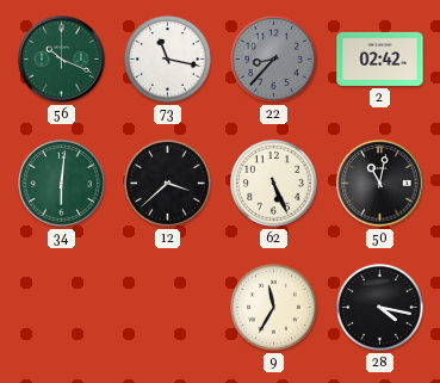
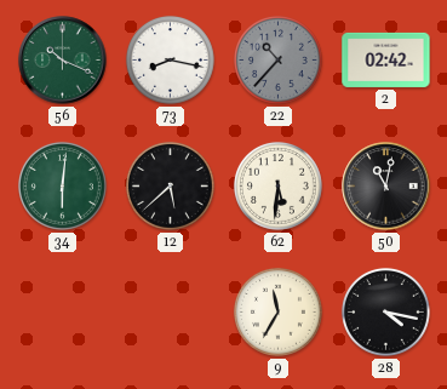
73: 11:17 -> 8:17
22: 8:37 -> 10:37
12: 3:38 -> 5:38
62: 5:26 -> 5:31
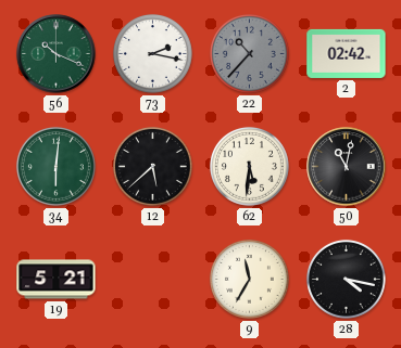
73: 8:17 -> 2:17
19: none -> 5:21
